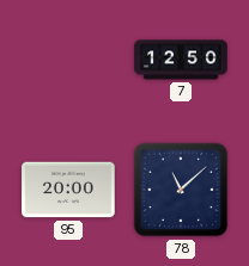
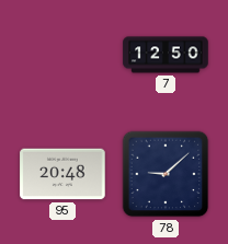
95: 20:00 -> 20:48
78: 11:08 -> 9:08
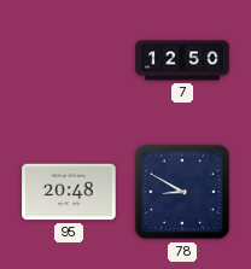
78: 9:08 -> 8:50
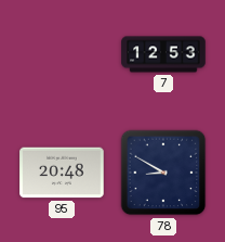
7: 12:50 -> 12:53
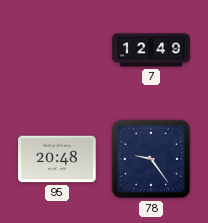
7: 12:53 -> 12:49
78: 8:50 -> 9:24
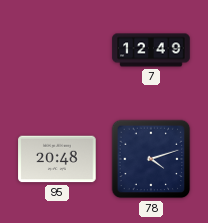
78: 9:24 -> 4:12
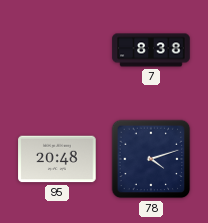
7: 12:49 -> 8:38
